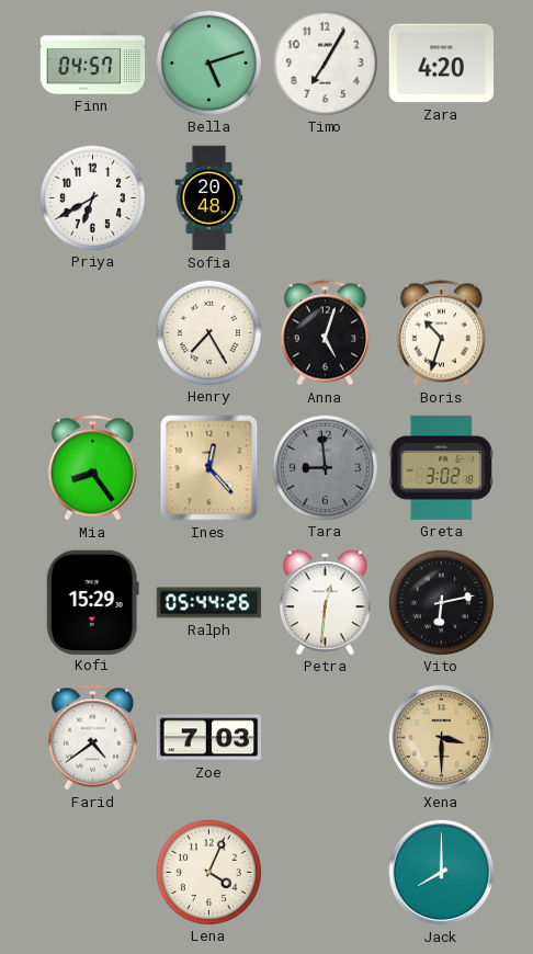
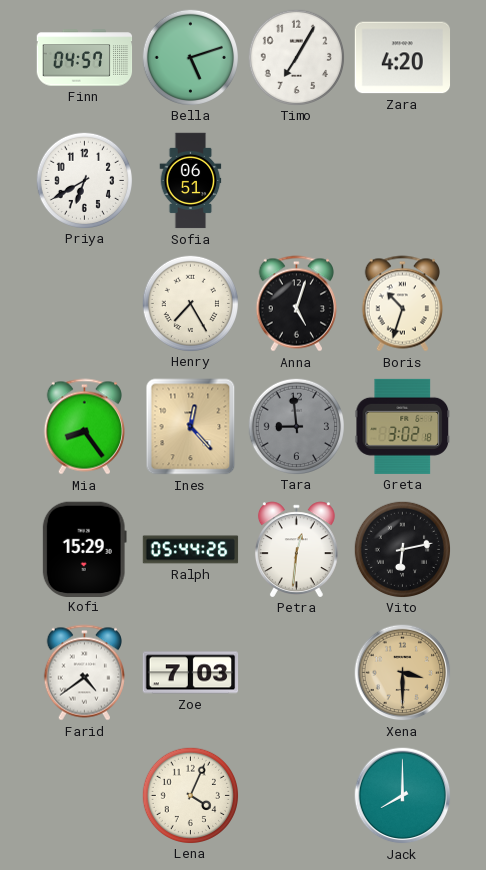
Sofia: 20:48 -> 06:51
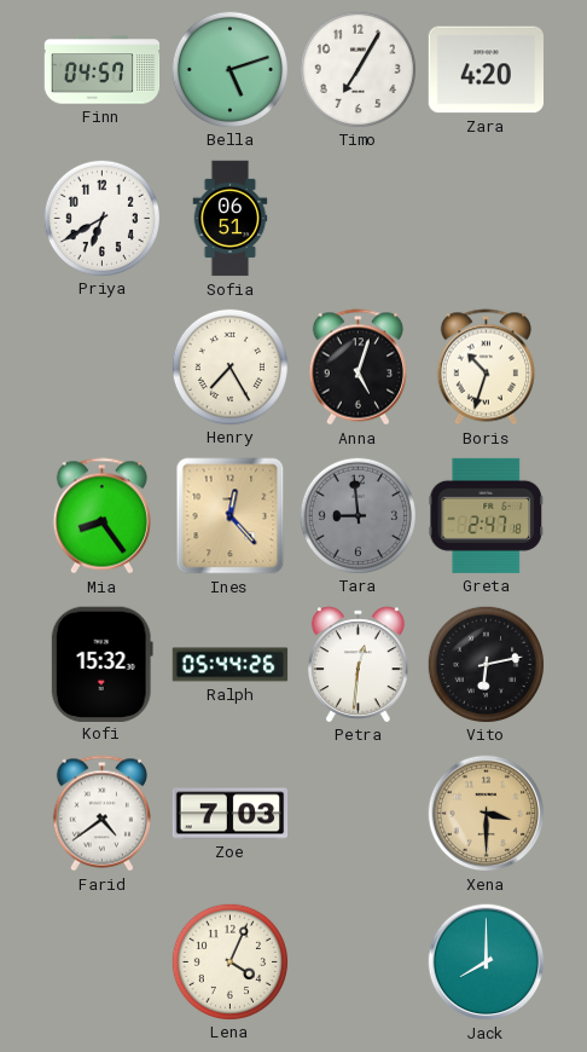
Greta: 3:02 -> 2:47
Kofi: 15:29 -> 15:32
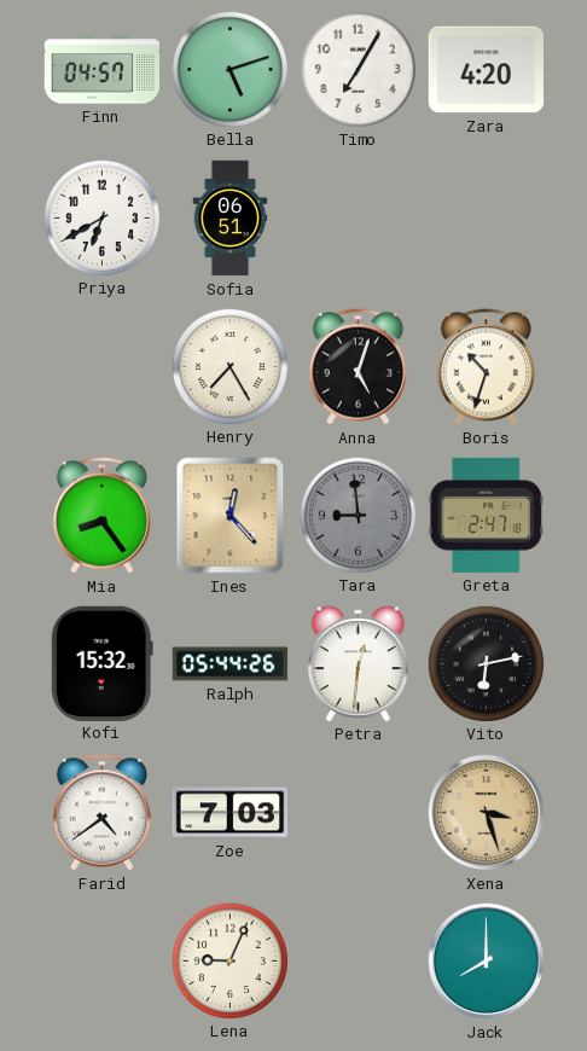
Xena: 3:30 -> 3:27
Lena: 4:04 -> 9:04
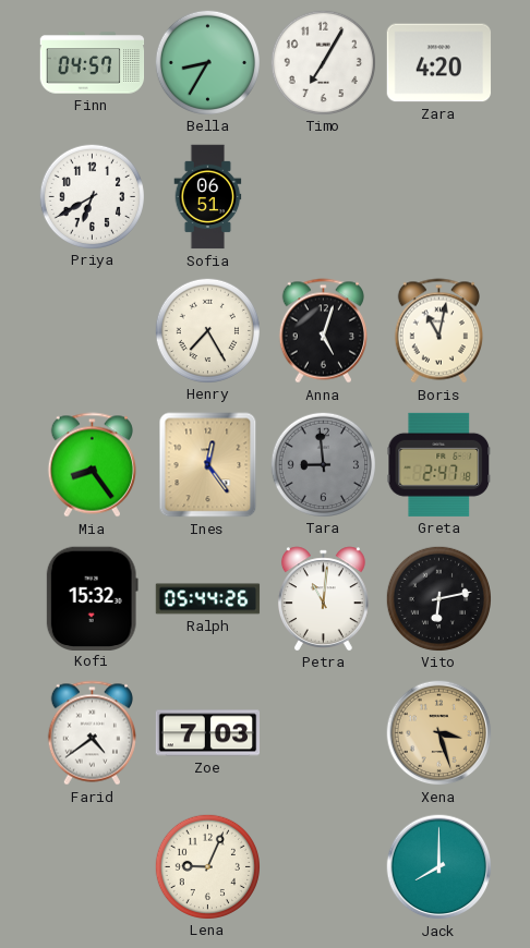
Bella: 5:12 -> 8:35
Boris: 10:33 -> 11:02
Ines: 12:23 -> 12:24
Petra: 12:31 -> 11:01
